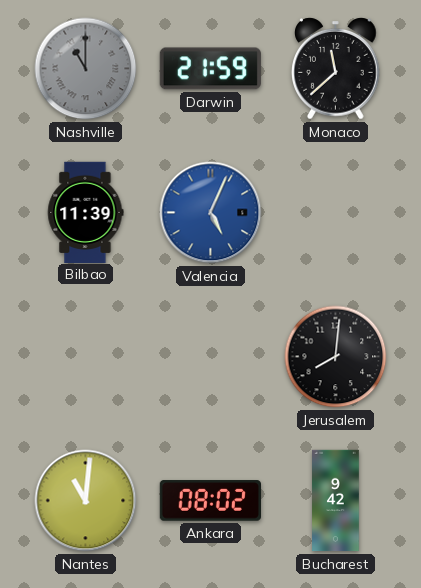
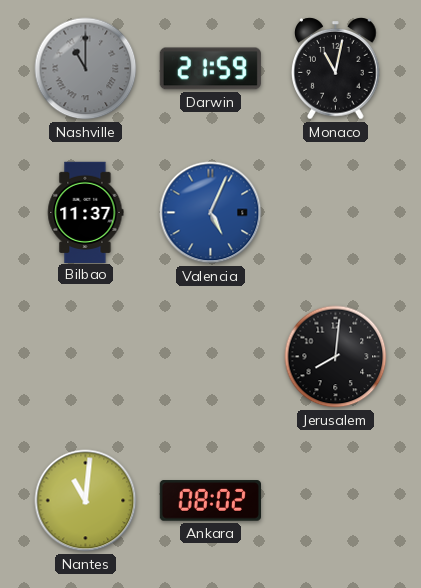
Monaco: 11:38 -> 11:02
Bilbao: 11:39 -> 11:37
Bucharest: 9:42 -> none
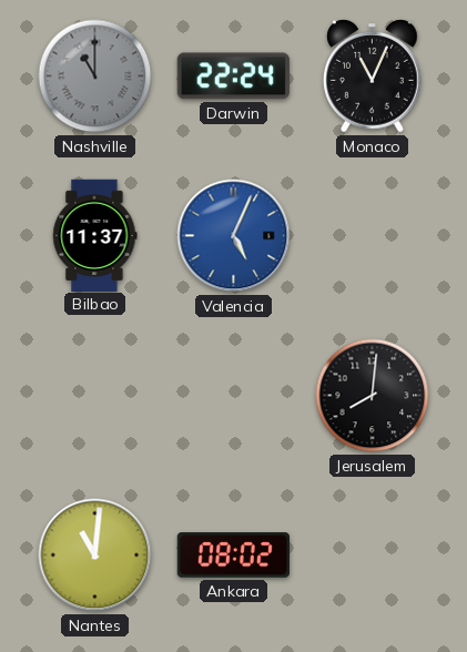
Darwin: 21:59 -> 22:24
Monaco: 11:02 -> 11:04
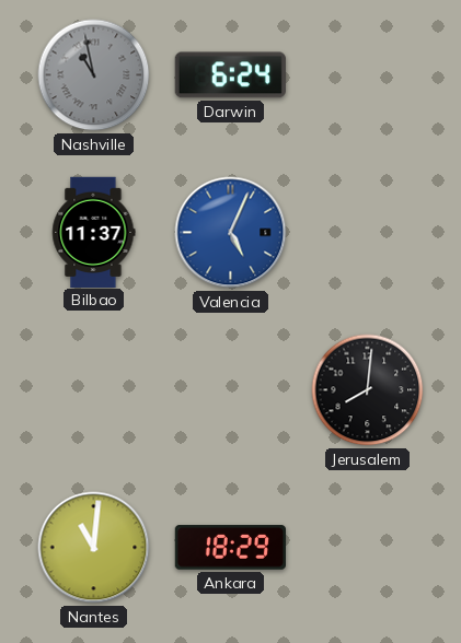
Nashville: 11:00 -> 10:58
Darwin: 22:24 -> 6:24
Monaco: 11:04 -> none
Ankara: 08:02 -> 18:29
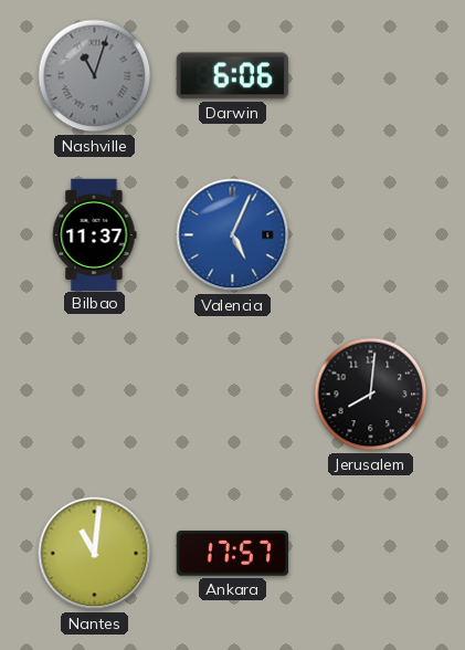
Nashville: 10:58 -> 11:03
Darwin: 6:24 -> 6:06
Ankara: 18:29 -> 17:57
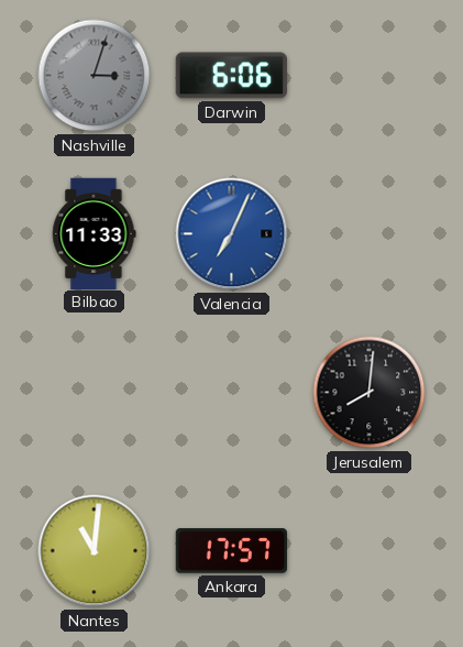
Nashville: 11:03 -> 3:03
Bilbao: 11:37 -> 11:33
Valencia: 5:04 -> 7:04
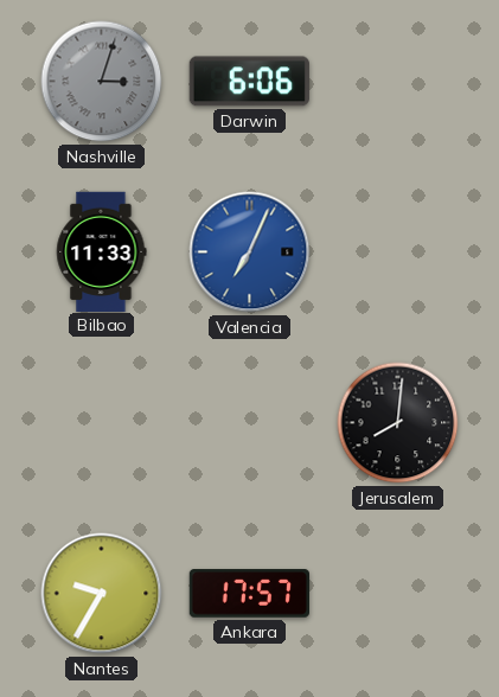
Nantes: 11:01 -> 9:35
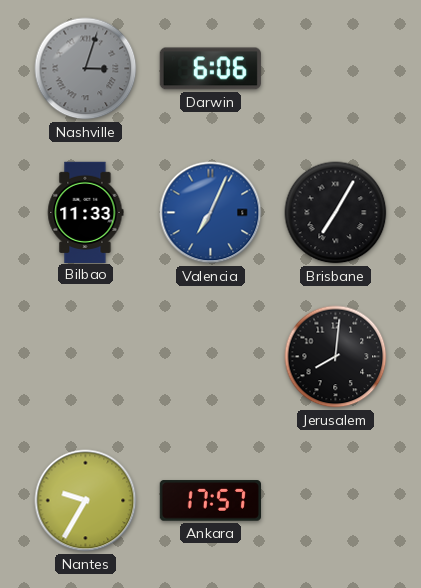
Brisbane: none -> 7:05
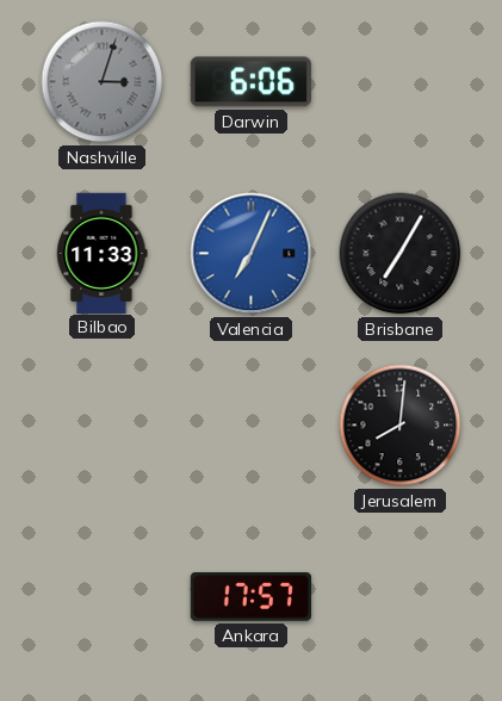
Nantes: 9:35 -> none
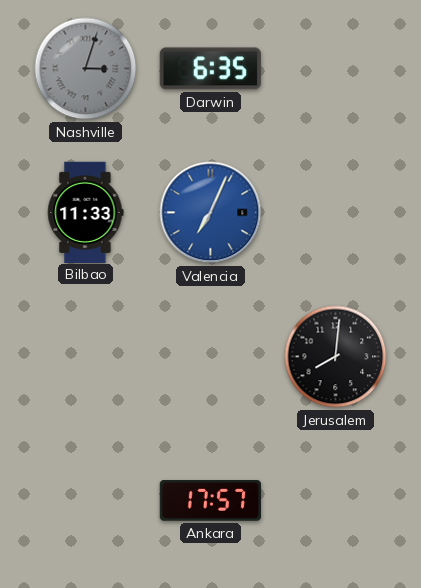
Darwin: 6:06 -> 6:35
Brisbane: 7:05 -> none
